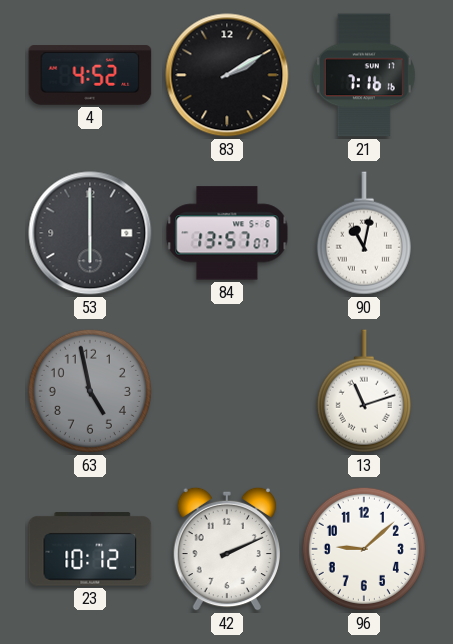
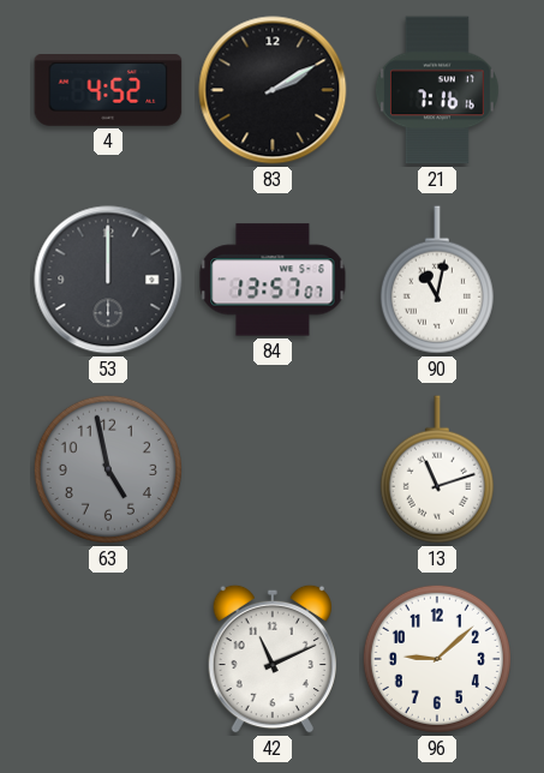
53: 6:00 -> 12:00
23: 10:12 -> none
42: 2:11 -> 11:11
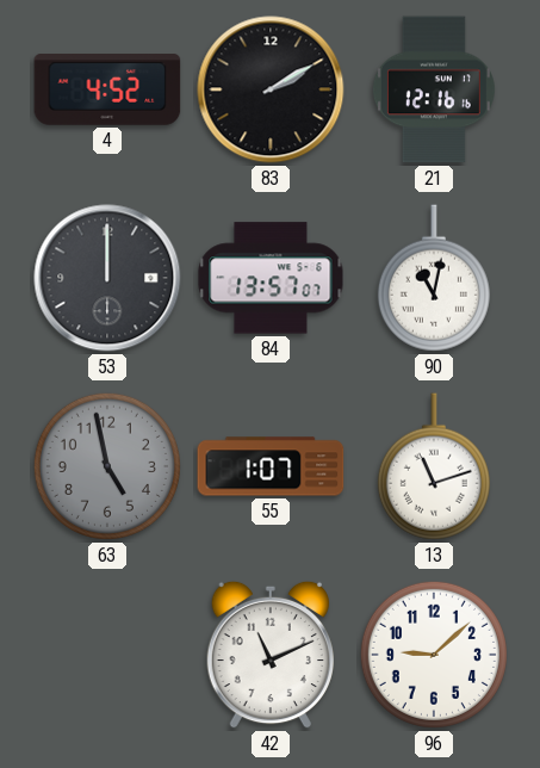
21: 7:16 -> 12:16
55: none -> 1:07
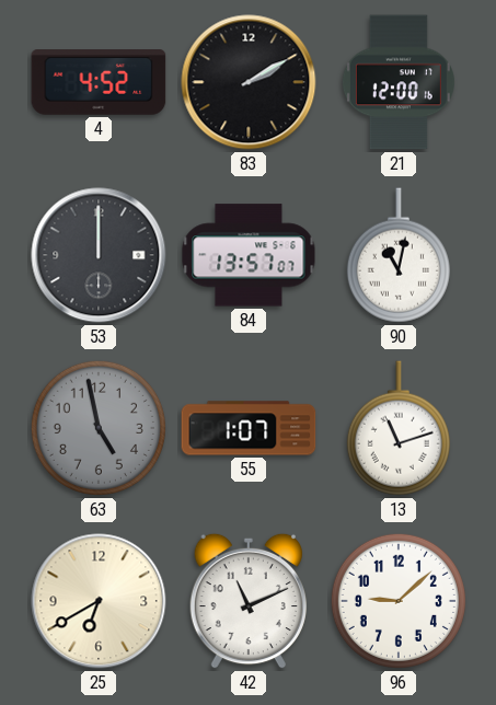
21: 12:16 -> 12:00
25: none -> 6:40
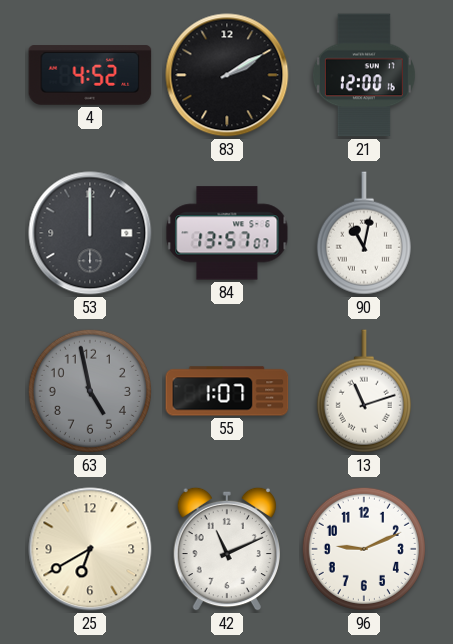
96: 9:08 -> 9:11
